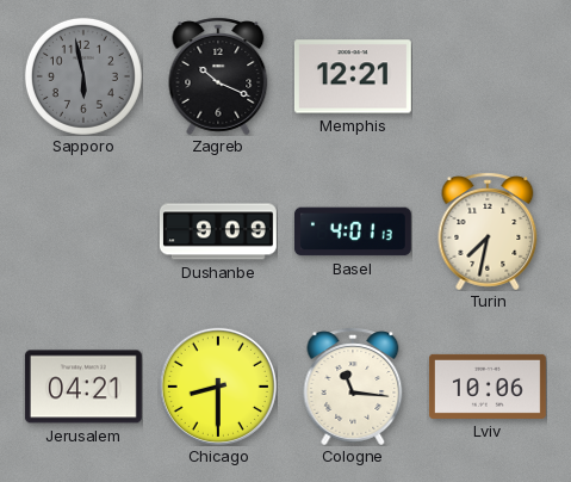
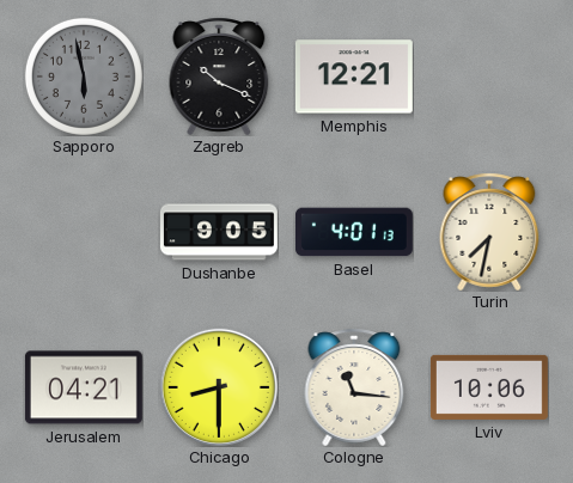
Dushanbe: 9:09 -> 9:05
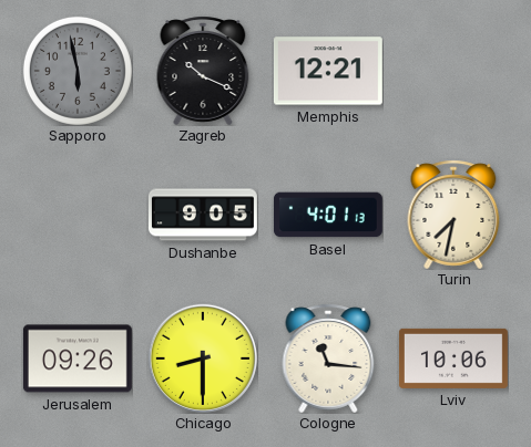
Jerusalem: 04:21 -> 09:26
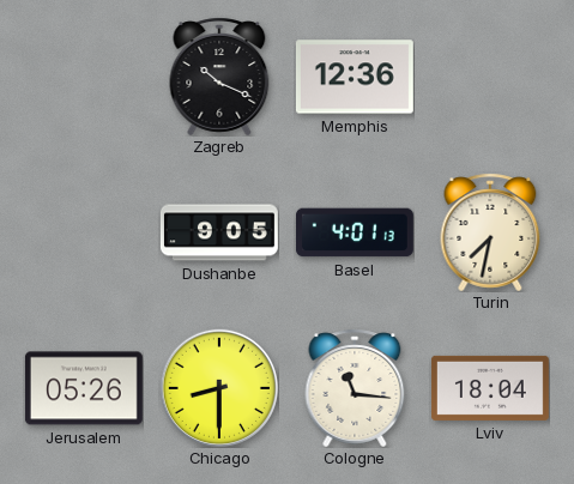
Sapporo: 5:58 -> none
Memphis: 12:21 -> 12:36
Jerusalem: 09:26 -> 05:26
Lviv: 10:06 -> 18:04
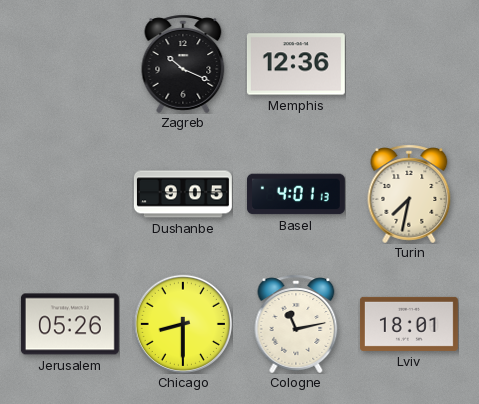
Cologne: 11:16 -> 11:13
Lviv: 18:04 -> 18:01
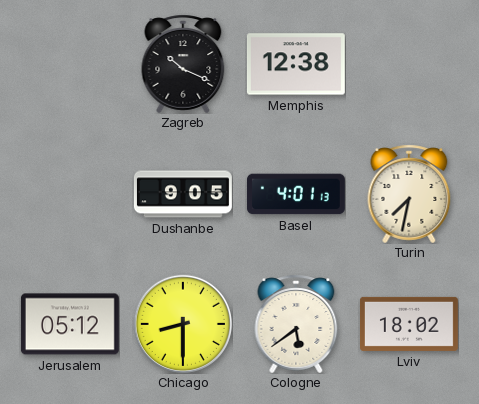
Memphis: 12:36 -> 12:38
Jerusalem: 05:26 -> 05:12
Cologne: 11:13 -> 5:39
Lviv: 18:01 -> 18:02
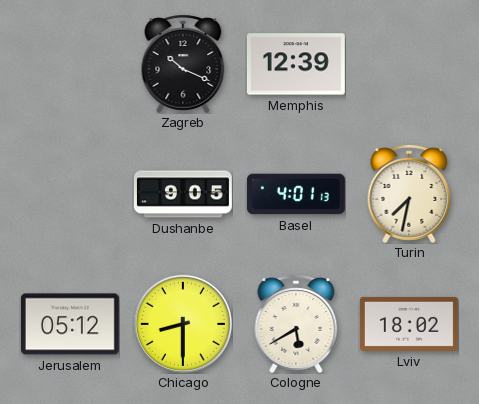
Memphis: 12:38 -> 12:39
Cologne: 5:39 -> 5:40
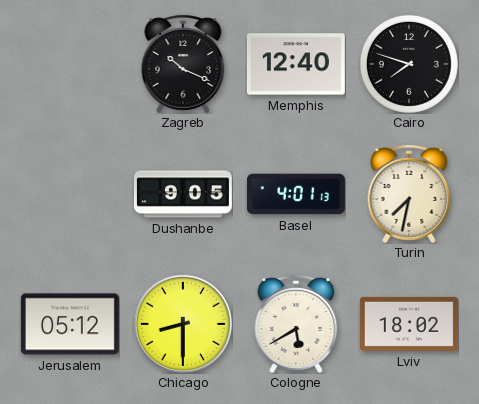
Memphis: 12:39 -> 12:40
Cairo: none -> 7:48
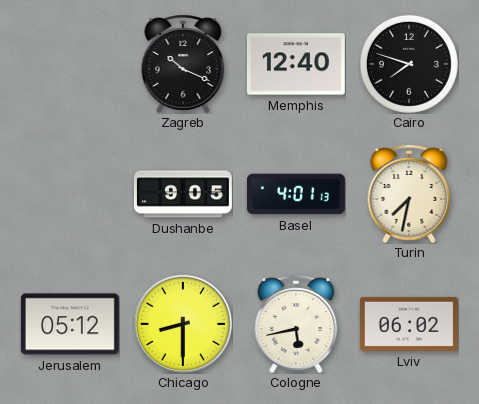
Cologne: 5:40 -> 5:43
Lviv: 18:02 -> 06:02
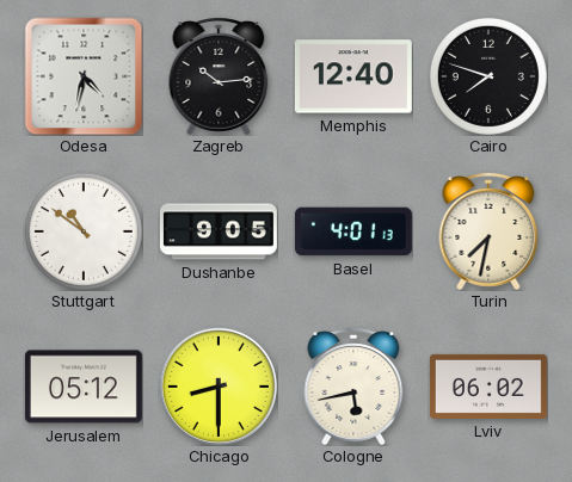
Odesa: none -> 4:32
Zagreb: 10:19 -> 10:14
Stuttgart: none -> 10:51
